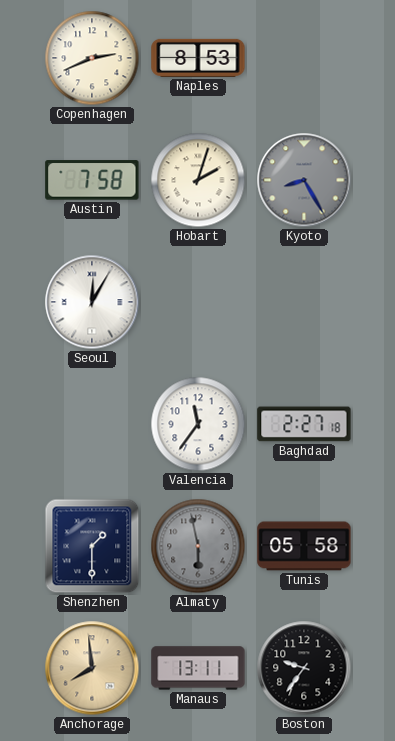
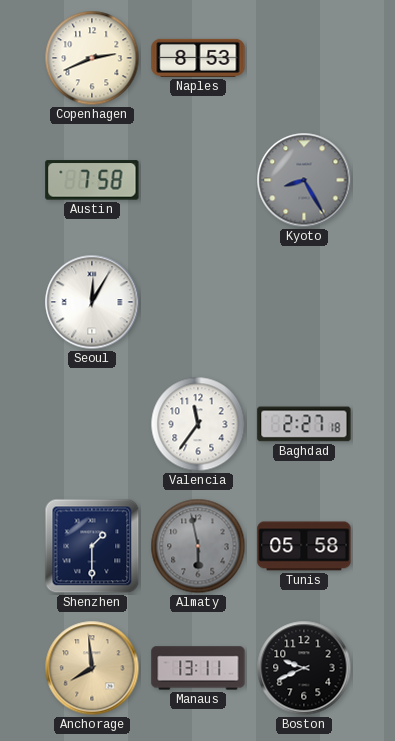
Hobart: 2:03 -> none
Boston: 9:36 -> 9:41
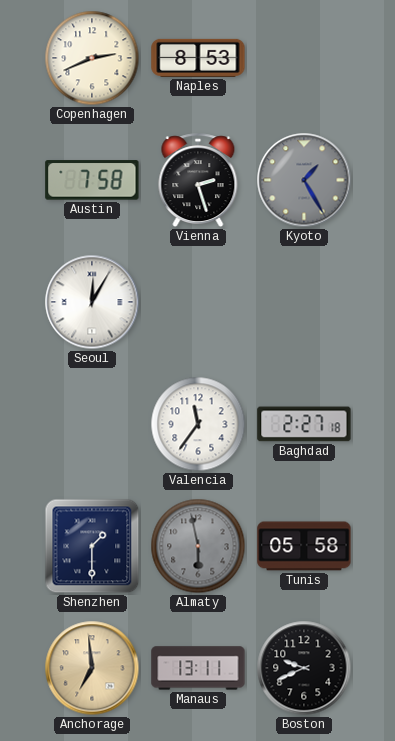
Vienna: none -> 2:27
Kyoto: 8:25 -> 1:25
Anchorage: 7:59 -> 6:59
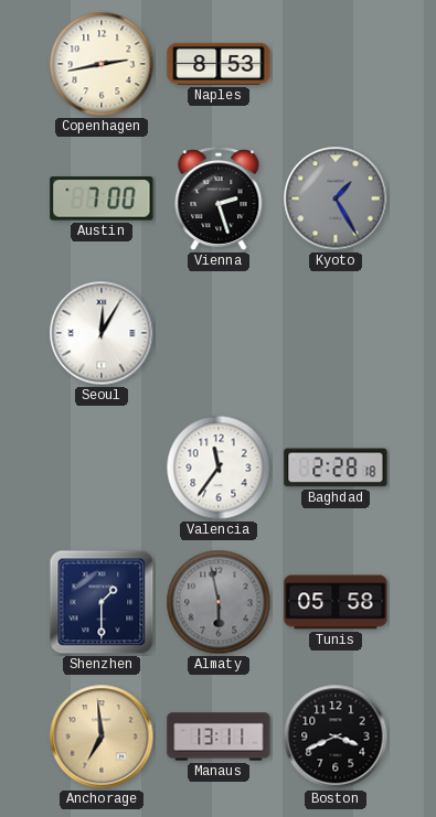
Copenhagen: 2:41 -> 2:43
Austin: 7:58 -> 7:00
Baghdad: 2:27 -> 2:28
Boston: 9:41 -> 3:41
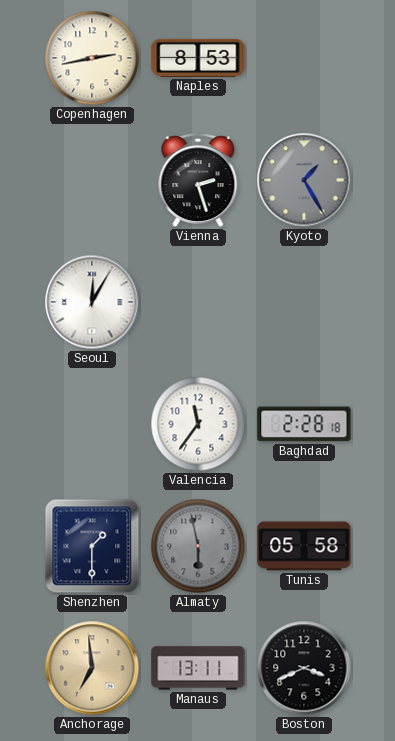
Austin: 7:00 -> none
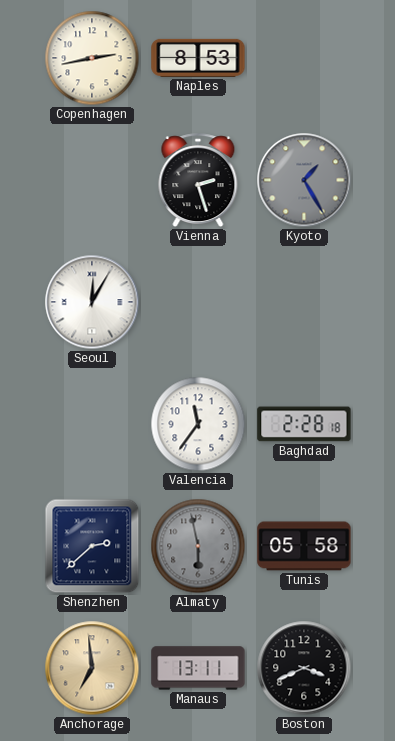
Shenzhen: 1:30 -> 2:38
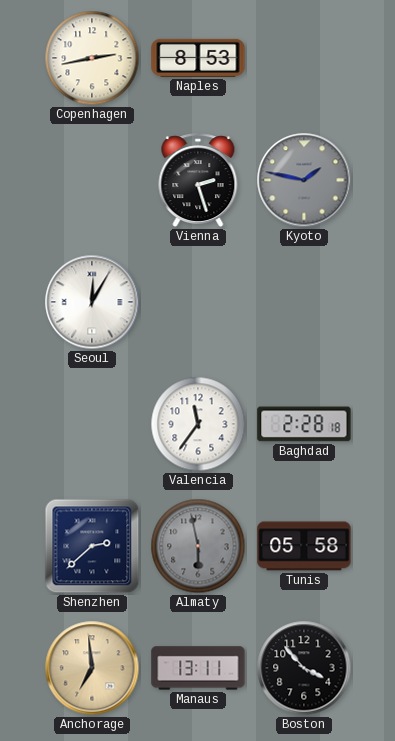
Kyoto: 1:25 -> 1:47
Boston: 3:41 -> 3:53
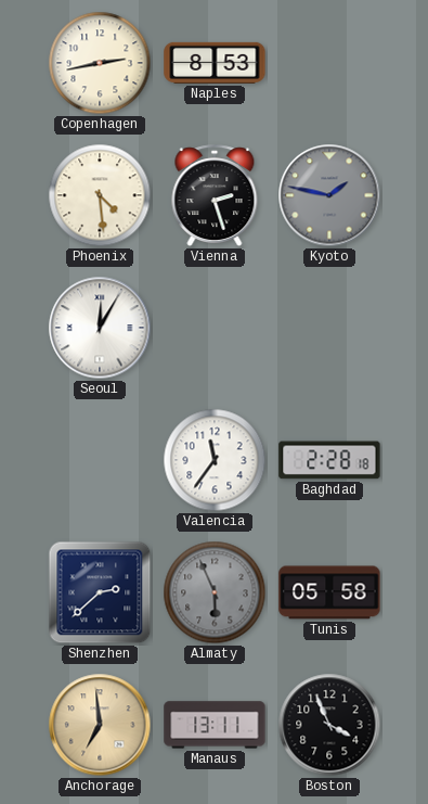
Phoenix: none -> 4:29
Almaty: 5:58 -> 5:56
Boston: 3:53 -> 3:56
